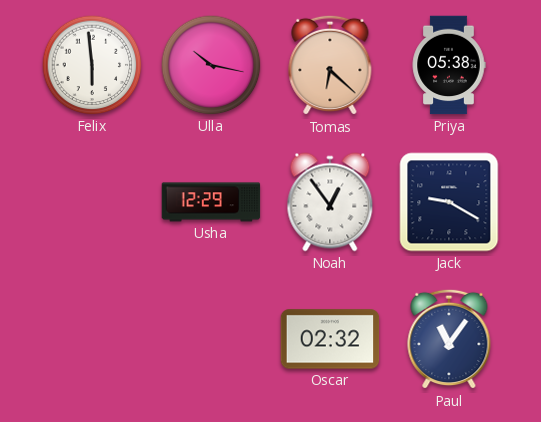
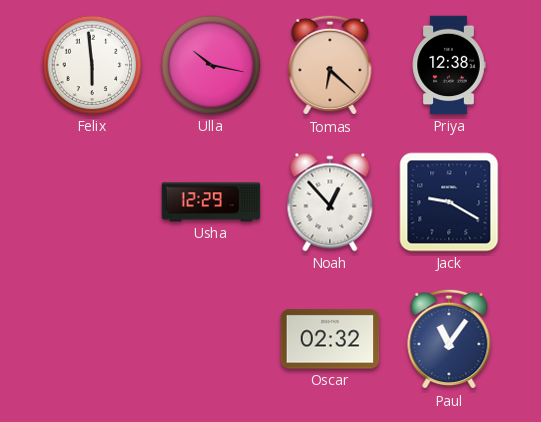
Priya: 05:38 -> 12:38
Noah: 12:54 -> 12:53
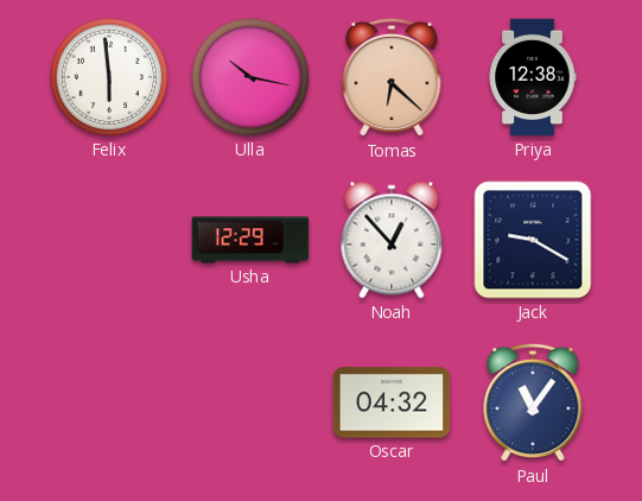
Oscar: 02:32 -> 04:32
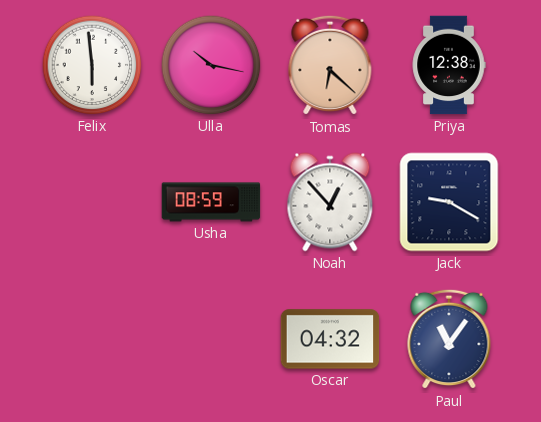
Usha: 12:29 -> 08:59
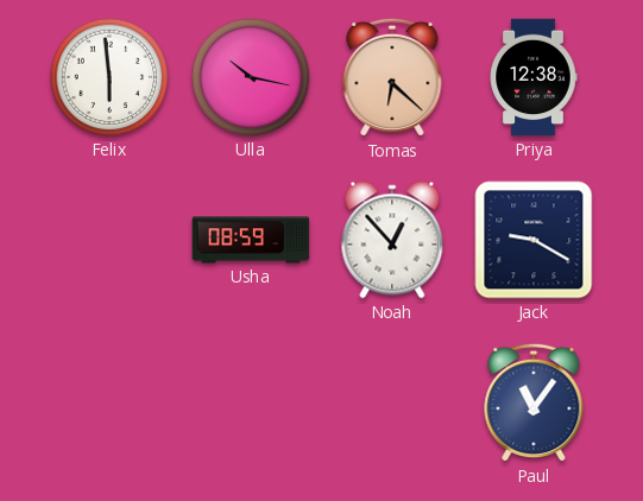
Oscar: 04:32 -> none
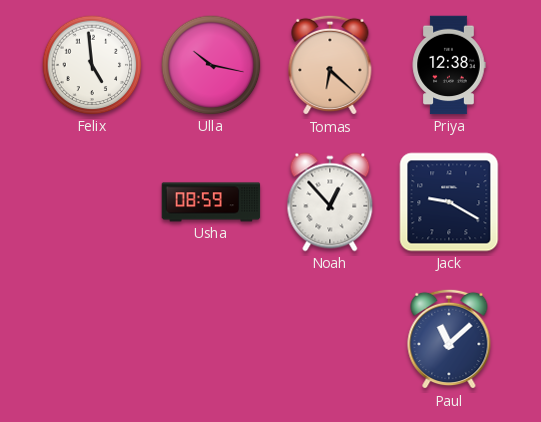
Felix: 5:59 -> 4:59
Paul: 11:06 -> 11:08
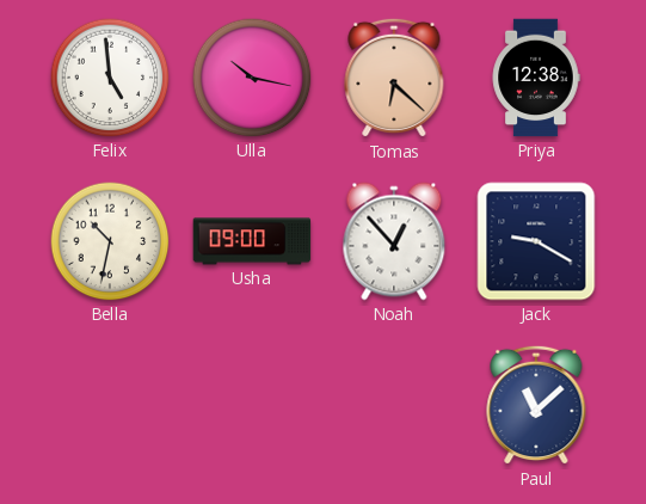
Bella: none -> 10:32
Usha: 08:59 -> 09:00
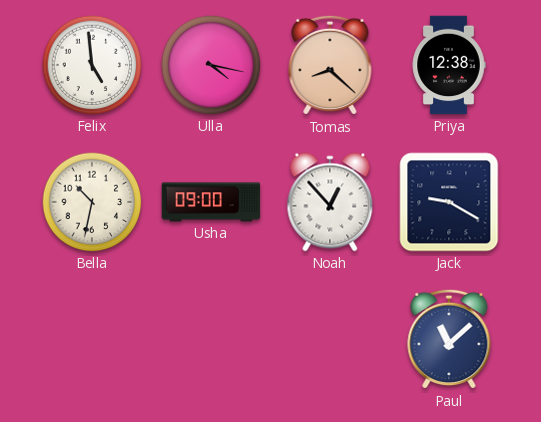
Ulla: 10:17 -> 4:17
Tomas: 6:22 -> 8:22
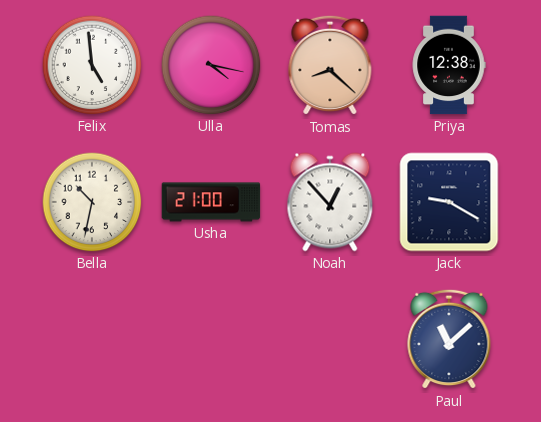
Usha: 09:00 -> 21:00
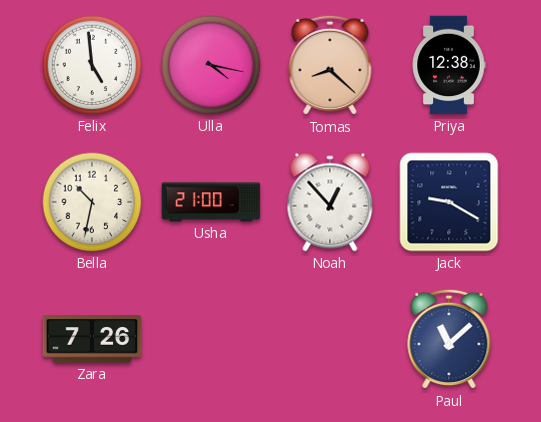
Zara: none -> 7:26
